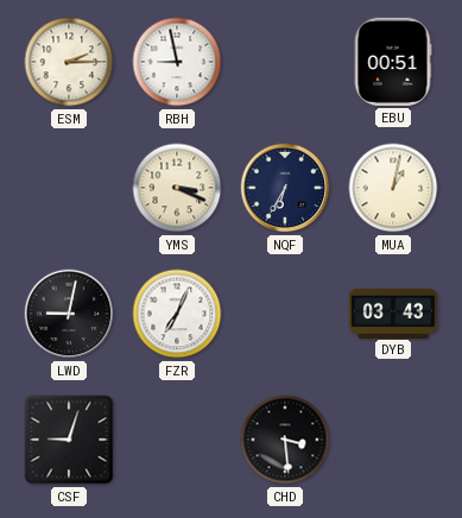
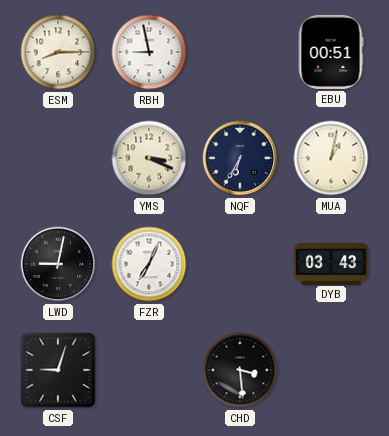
ESM: 2:15 -> 8:15
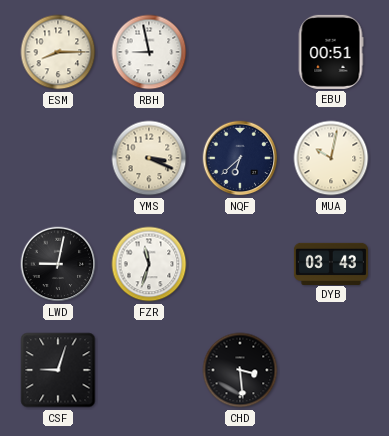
NQF: 6:35 -> 6:38
MUA: 1:02 -> 10:02
FZR: 7:04 -> 11:33
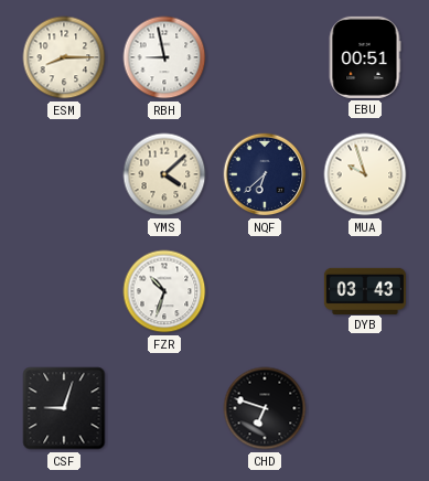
YMS: 3:19 -> 4:08
MUA: 10:02 -> 9:57
LWD: 9:02 -> none
FZR: 11:33 -> 10:33
CHD: 3:29 -> 6:48
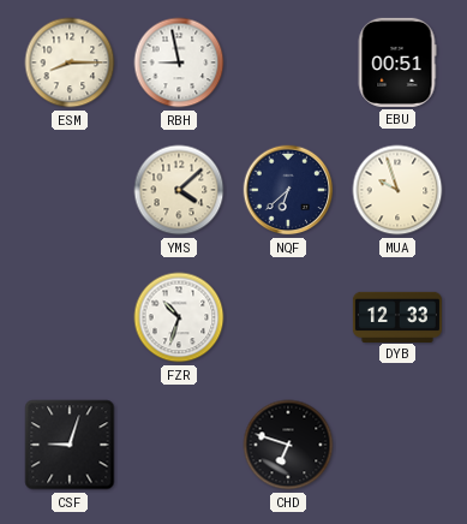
DYB: 03:43 -> 12:33
